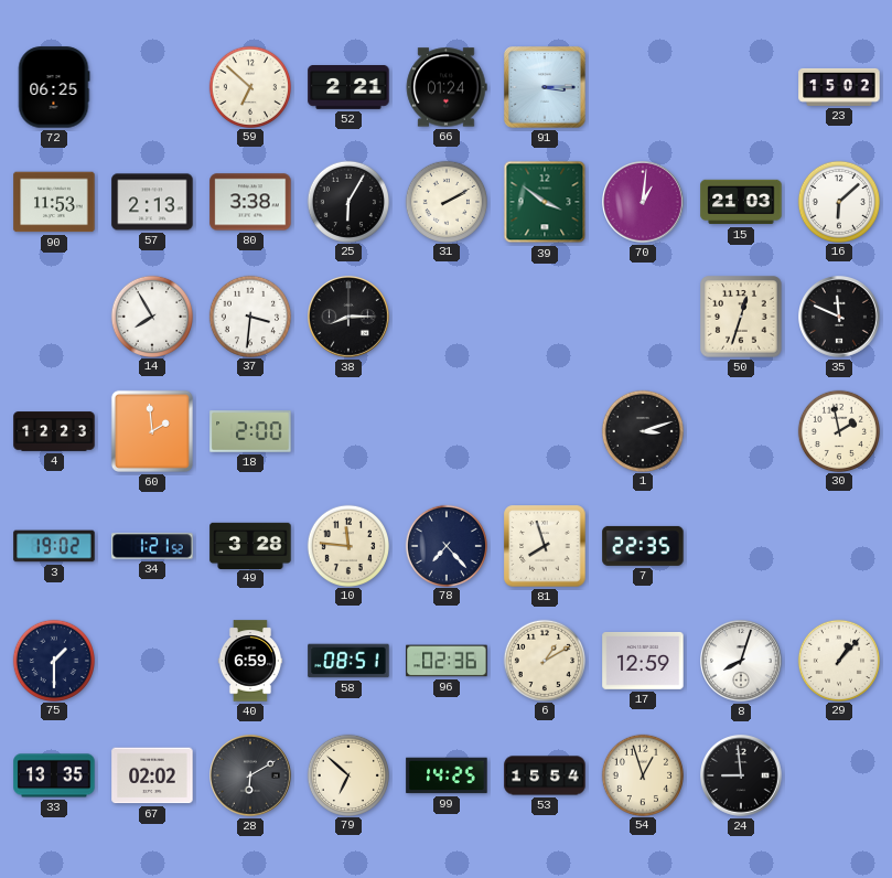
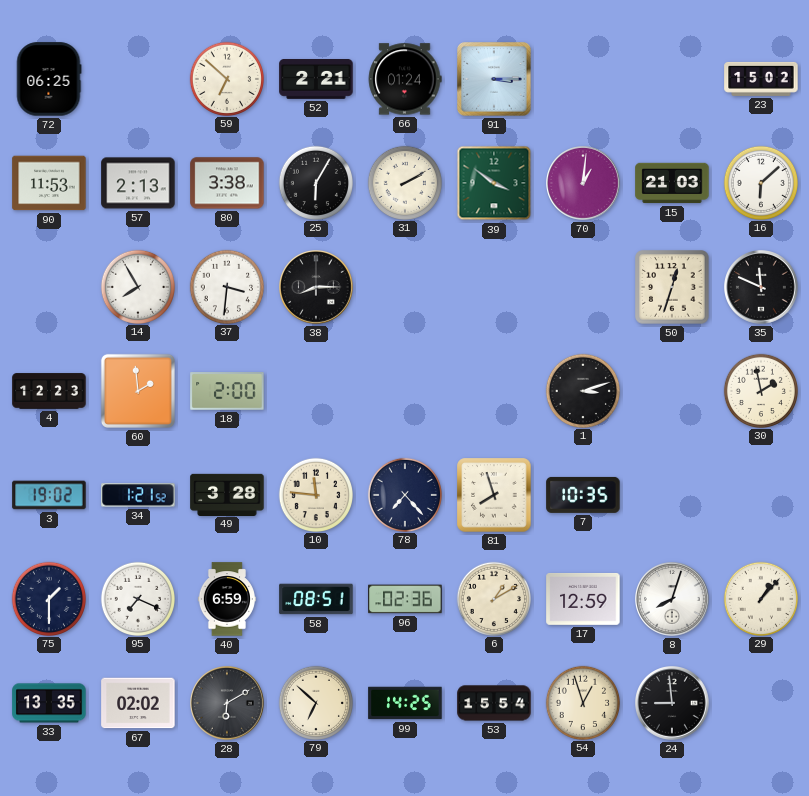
7: 22:35 -> 10:35
95: none -> 7:19
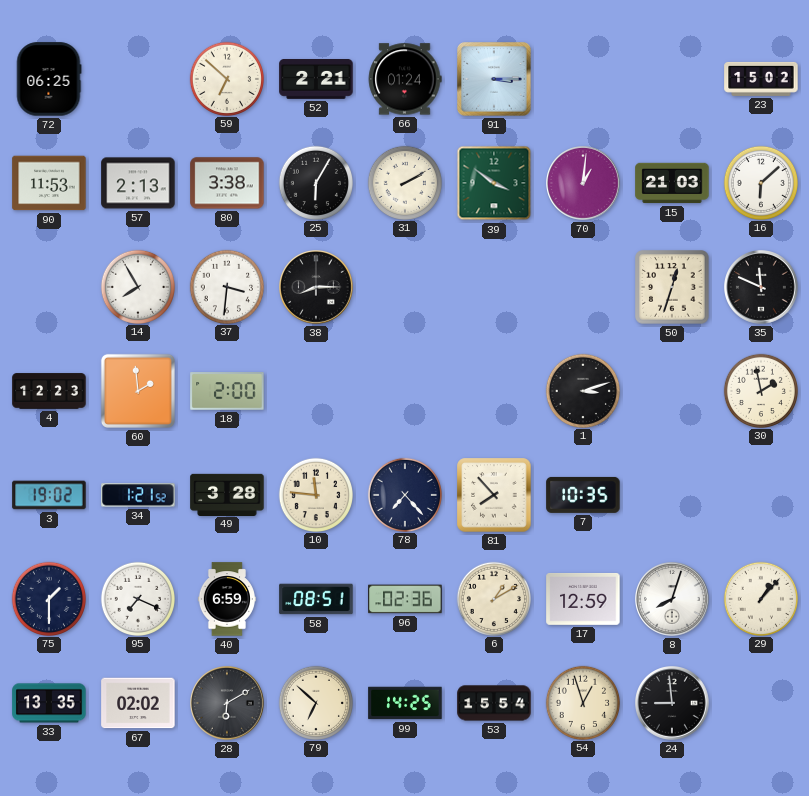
81: 7:57 -> 7:53
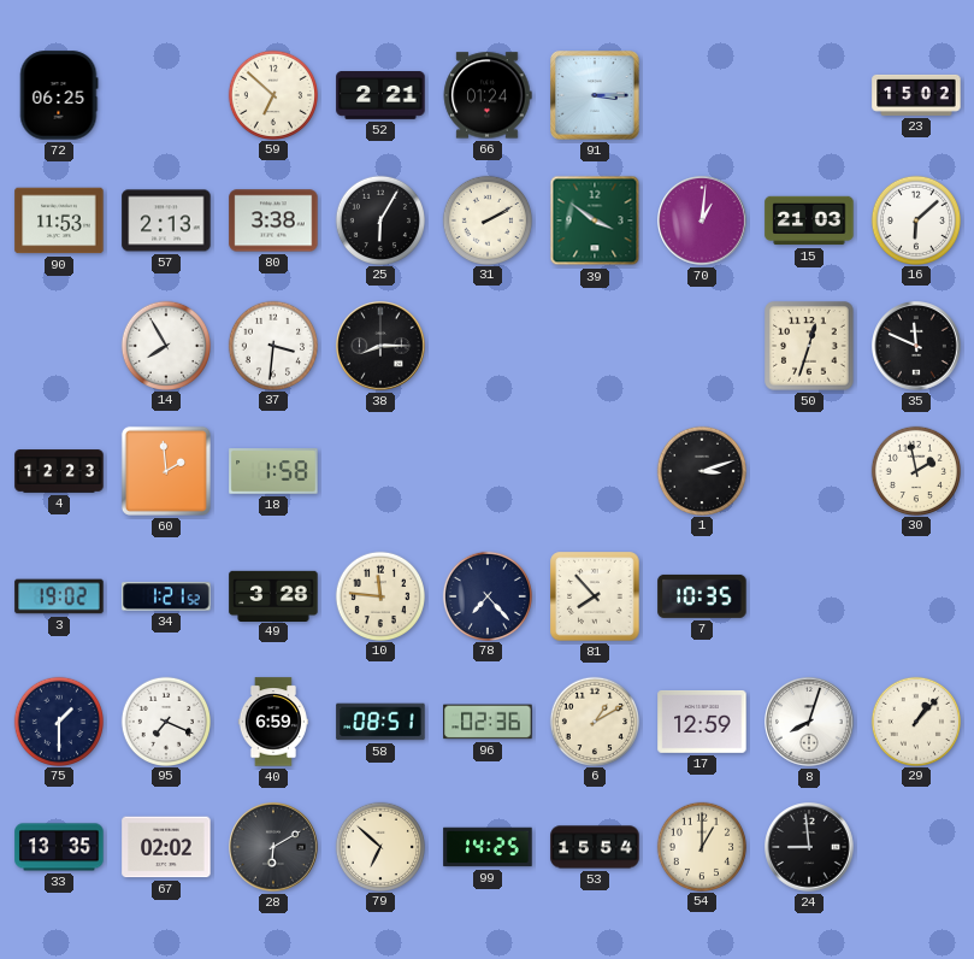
18: 2:00 -> 1:58
54: 12:57 -> 1:00
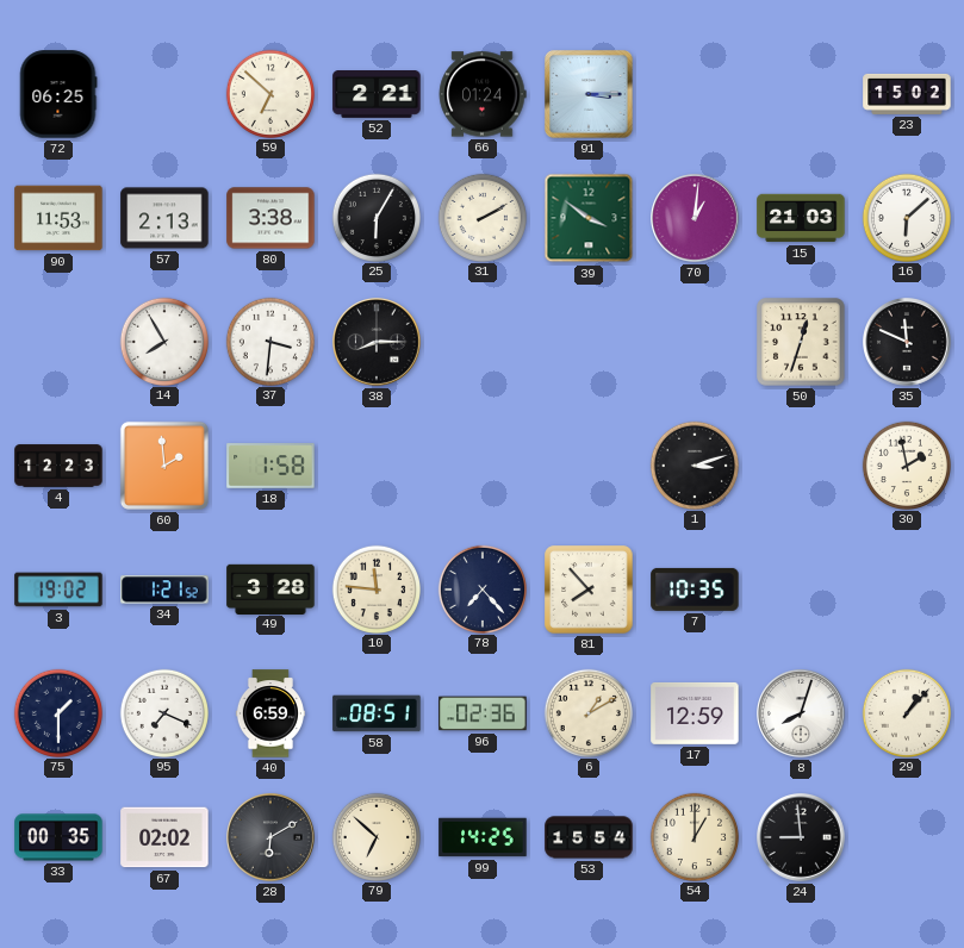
33: 13:35 -> 00:35
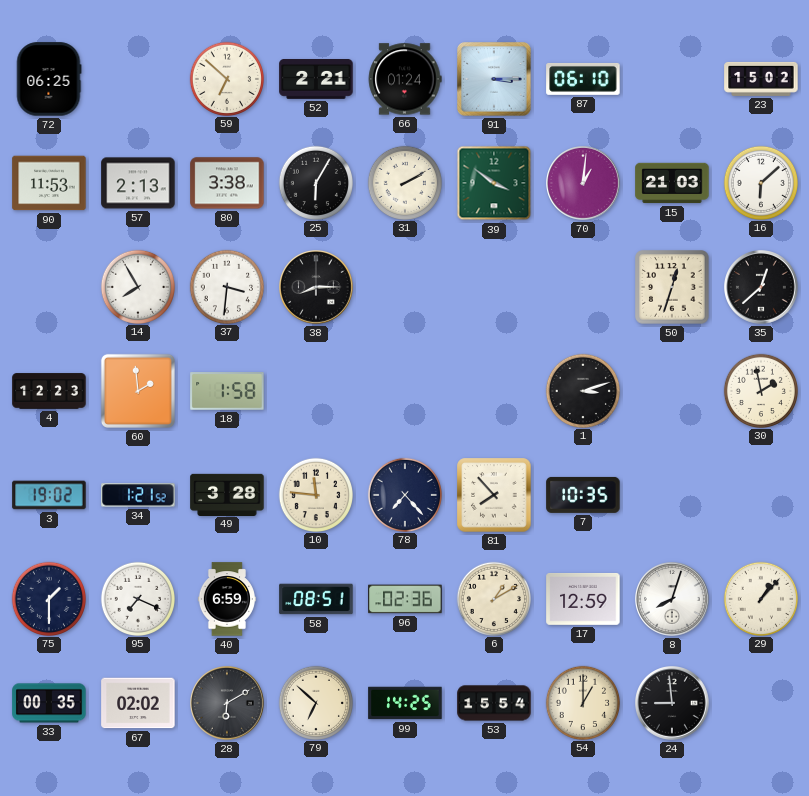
87: none -> 06:10
35: 11:49 -> 12:38
